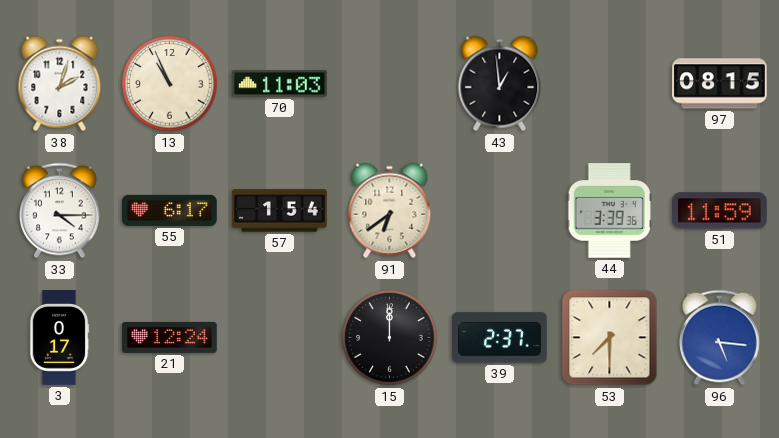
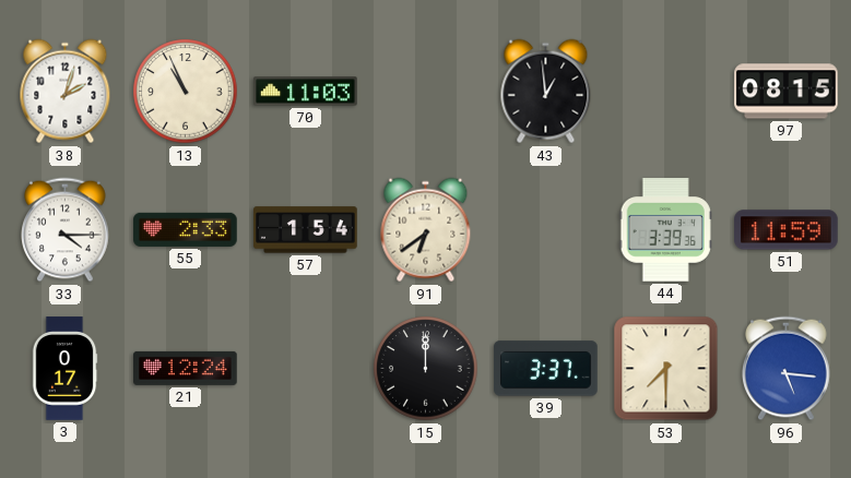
55: 6:17 -> 2:33
39: 2:37 -> 3:37
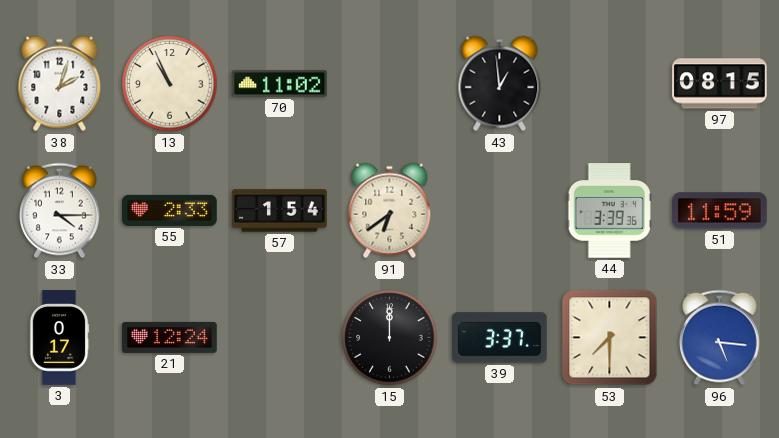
70: 11:03 -> 11:02
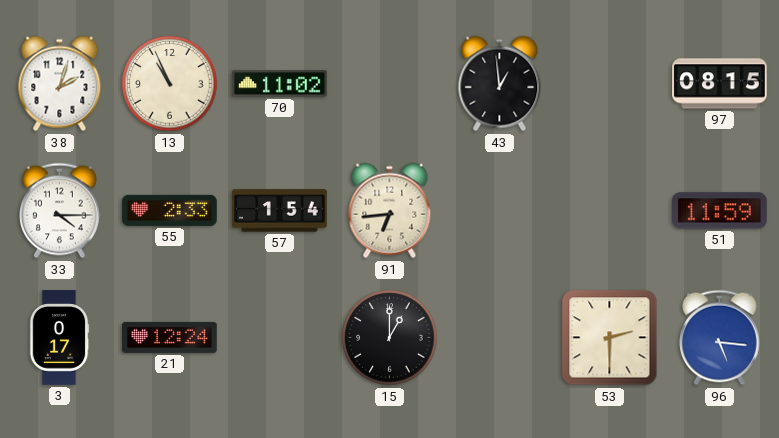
91: 6:39 -> 6:44
44: 3:39 -> none
15: 12:00 -> 1:00
39: 3:37 -> none
53: 7:30 -> 2:30
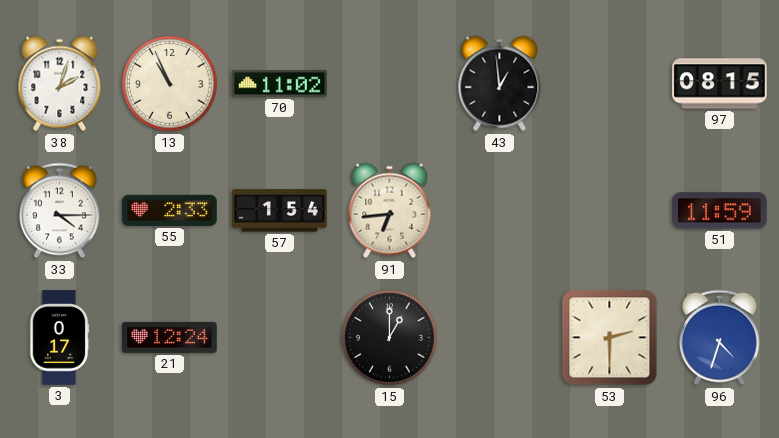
96: 5:16 -> 4:33
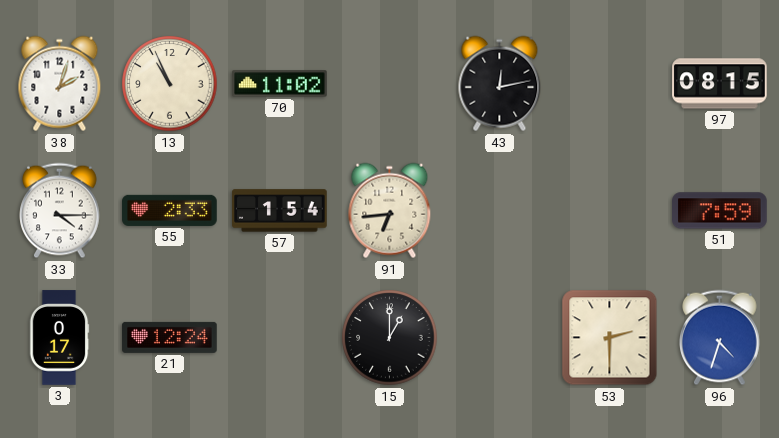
43: 12:59 -> 12:13
51: 11:59 -> 7:59
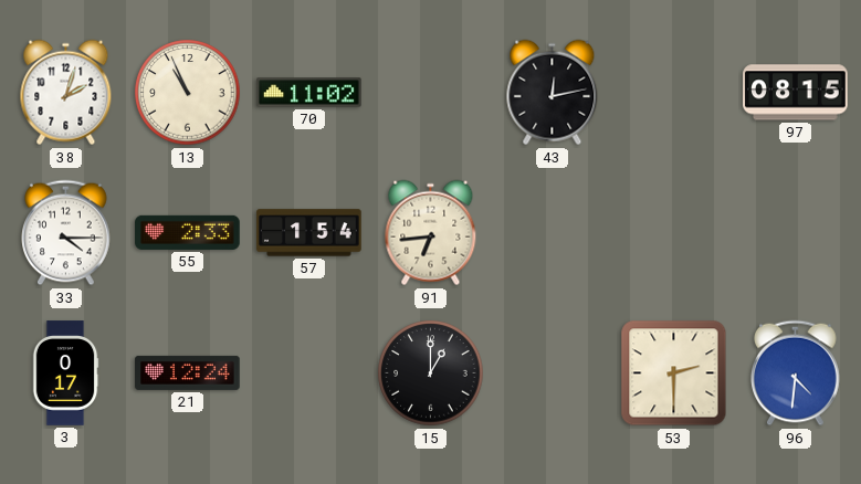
51: 7:59 -> none
96: 4:33 -> 4:31
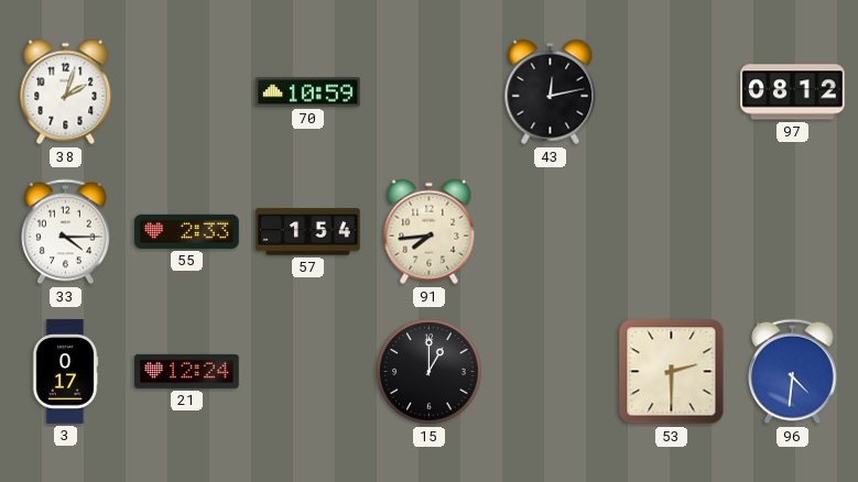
13: 10:56 -> none
70: 11:02 -> 10:59
97: 08:15 -> 08:12
91: 6:44 -> 7:44
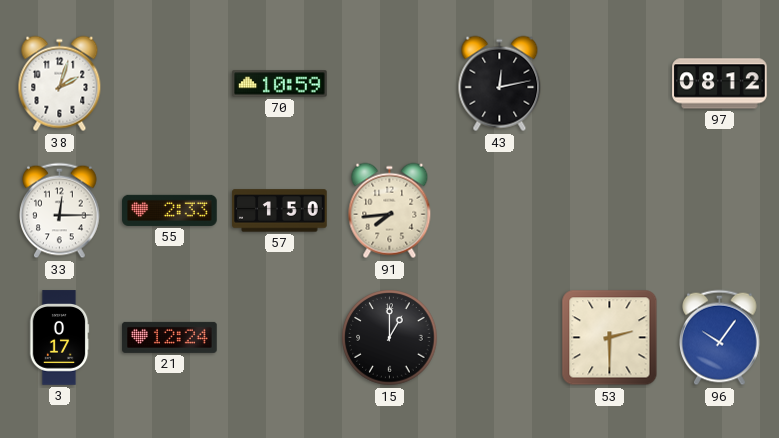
33: 4:15 -> 12:15
57: 1:54 -> 1:50
96: 4:31 -> 10:06
